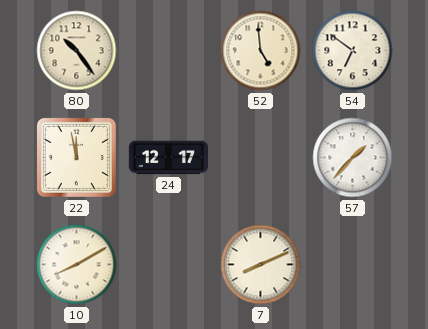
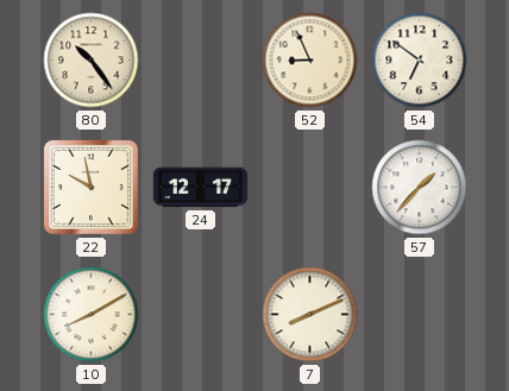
52: 4:59 -> 8:56
22: 11:58 -> 9:58
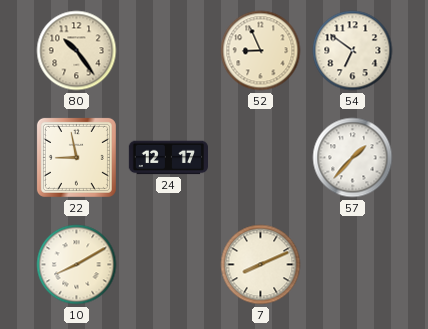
22: 9:58 -> 8:58
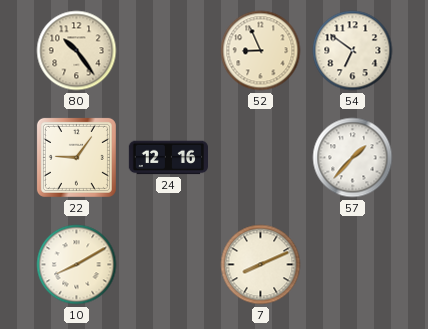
22: 8:58 -> 9:06
24: 12:17 -> 12:16
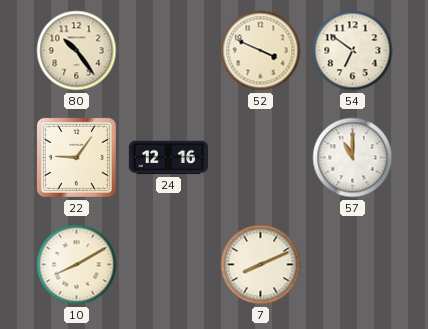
52: 8:56 -> 3:49
57: 1:37 -> 11:00
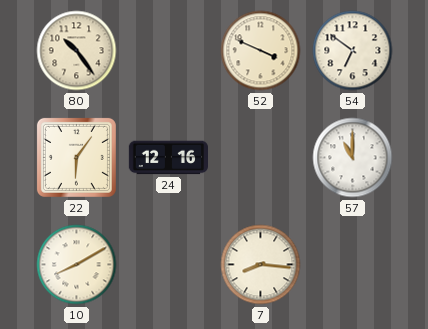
22: 9:06 -> 6:06
7: 8:11 -> 8:16
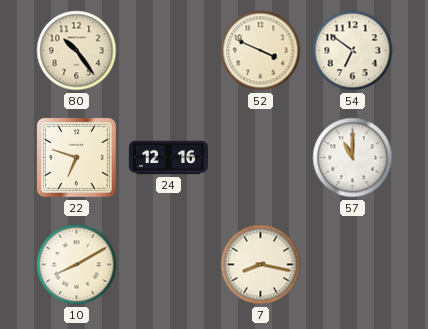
22: 6:06 -> 6:48
7: 8:16 -> 8:17
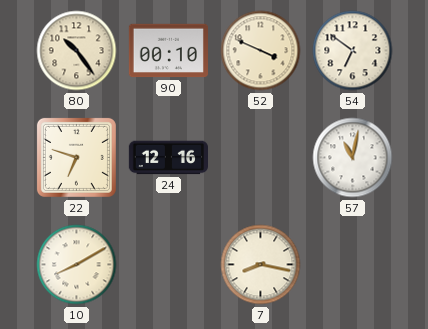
90: none -> 00:10
57: 11:00 -> 11:02
